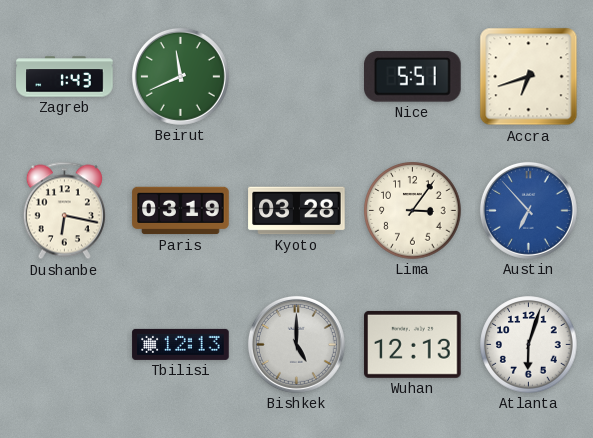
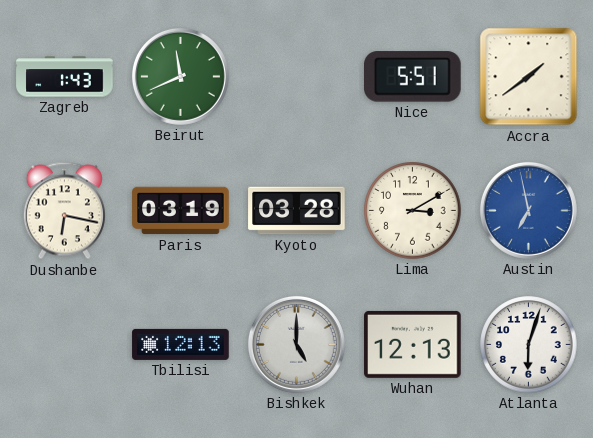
Accra: 6:42 -> 1:39
Lima: 3:06 -> 3:10
Austin: 6:53 -> 6:58
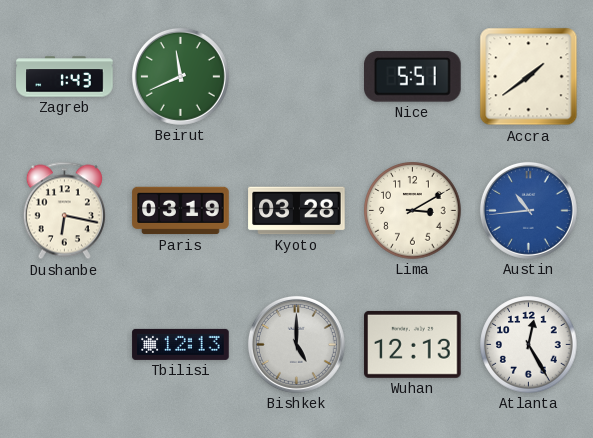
Austin: 6:58 -> 10:44
Atlanta: 6:03 -> 12:25
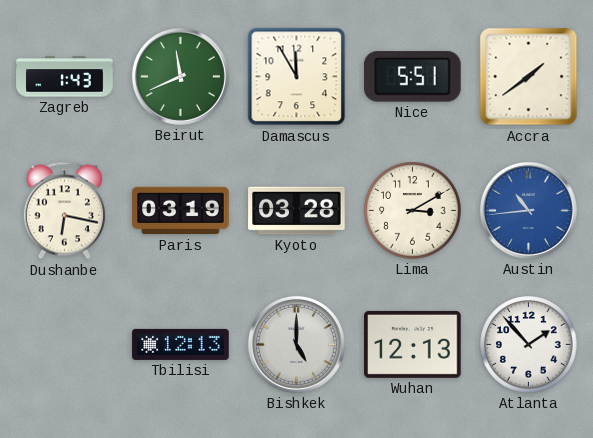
Damascus: none -> 11:55
Atlanta: 12:25 -> 1:53
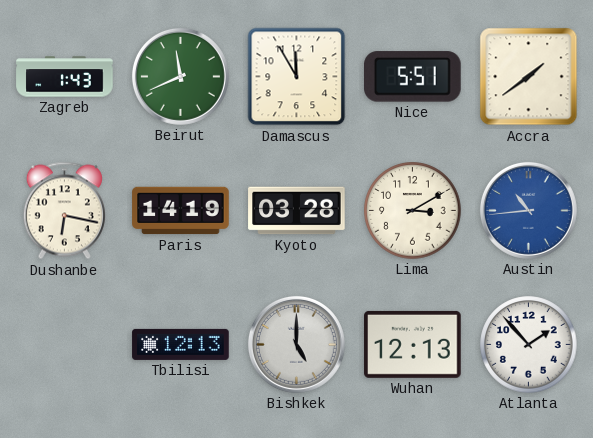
Paris: 03:19 -> 14:19
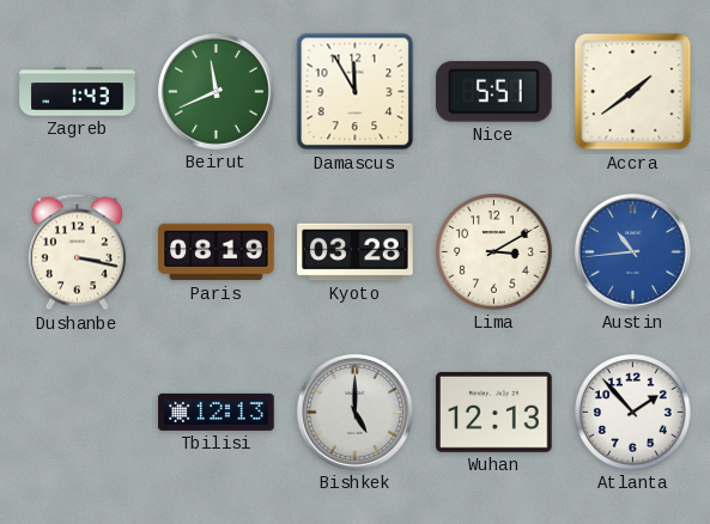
Dushanbe: 6:17 -> 3:17
Paris: 14:19 -> 08:19
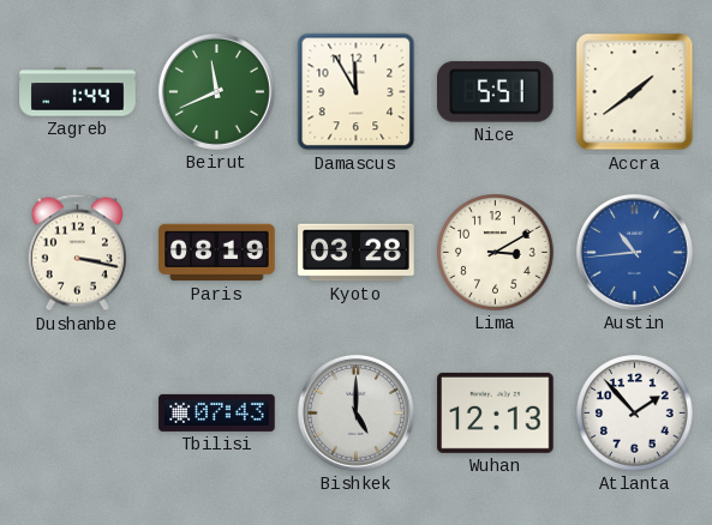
Zagreb: 1:43 -> 1:44
Tbilisi: 12:13 -> 07:43
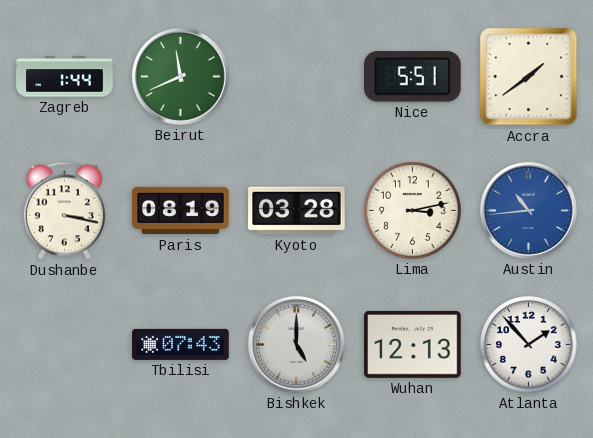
Damascus: 11:55 -> none
Lima: 3:10 -> 3:13
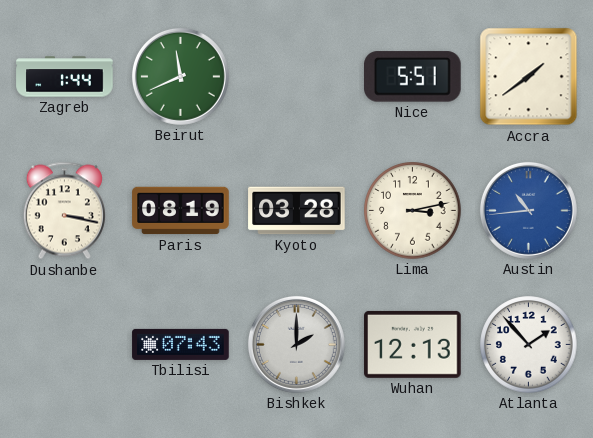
Bishkek: 5:00 -> 2:00
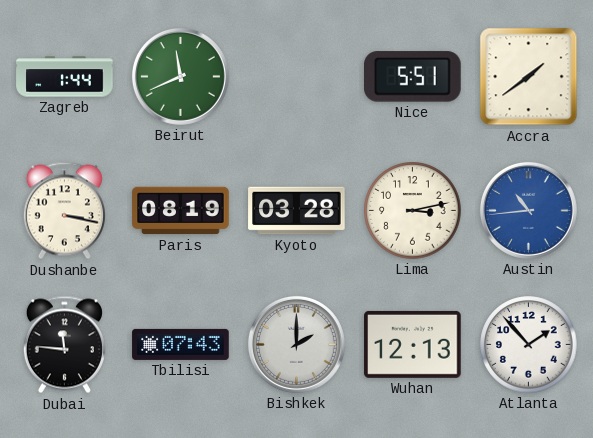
Dubai: none -> 11:46
